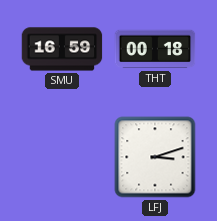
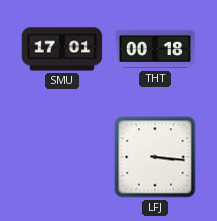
SMU: 16:59 -> 17:01
LFJ: 3:12 -> 3:16
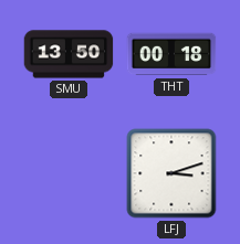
SMU: 17:01 -> 13:50
LFJ: 3:16 -> 3:12
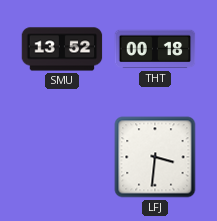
SMU: 13:50 -> 13:52
LFJ: 3:12 -> 3:31
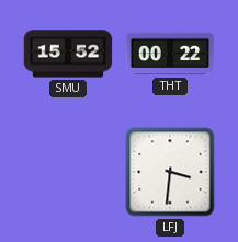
SMU: 13:52 -> 15:52
THT: 00:18 -> 00:22
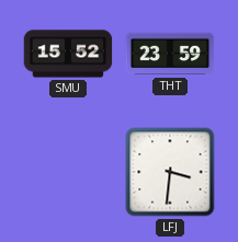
THT: 00:22 -> 23:59
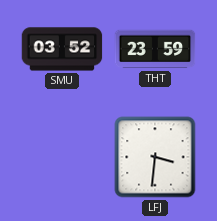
SMU: 15:52 -> 03:52
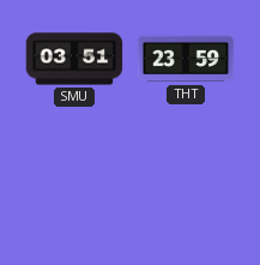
SMU: 03:52 -> 03:51
LFJ: 3:31 -> none
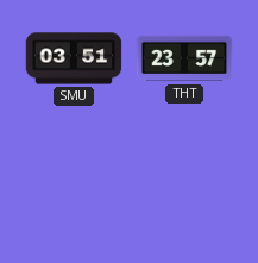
THT: 23:59 -> 23:57
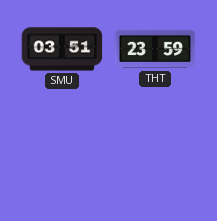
THT: 23:57 -> 23:59
